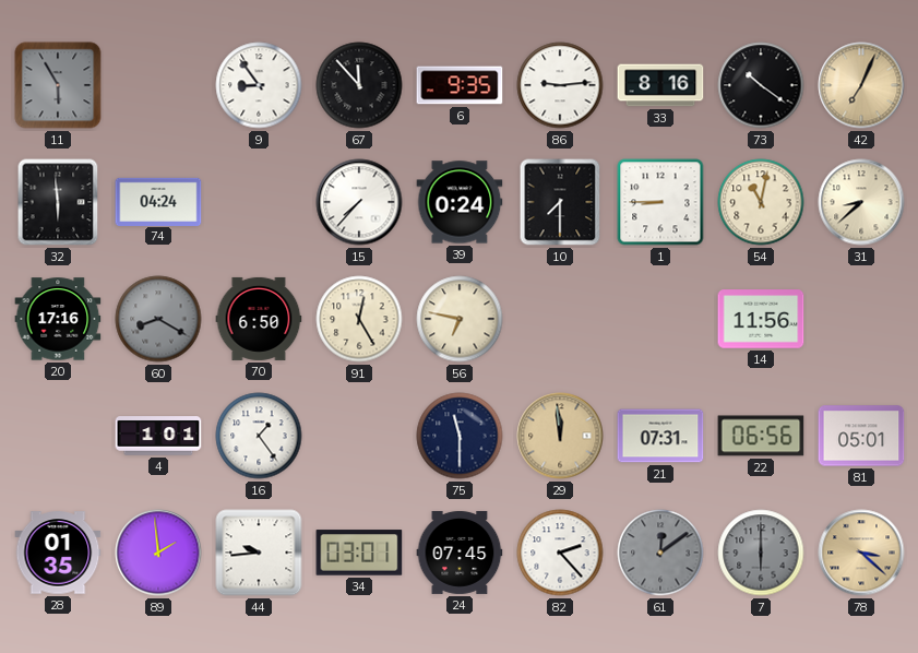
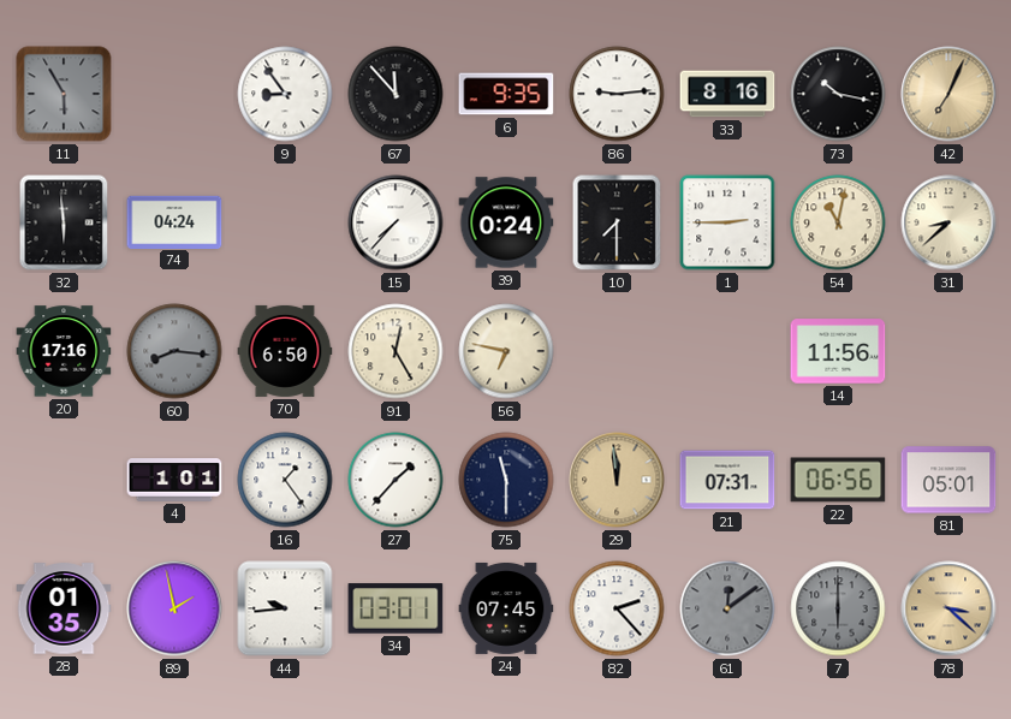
73: 10:21 -> 10:17
1: 8:45 -> 2:45
60: 8:20 -> 8:16
27: none -> 1:37
89: 1:59 -> 1:58
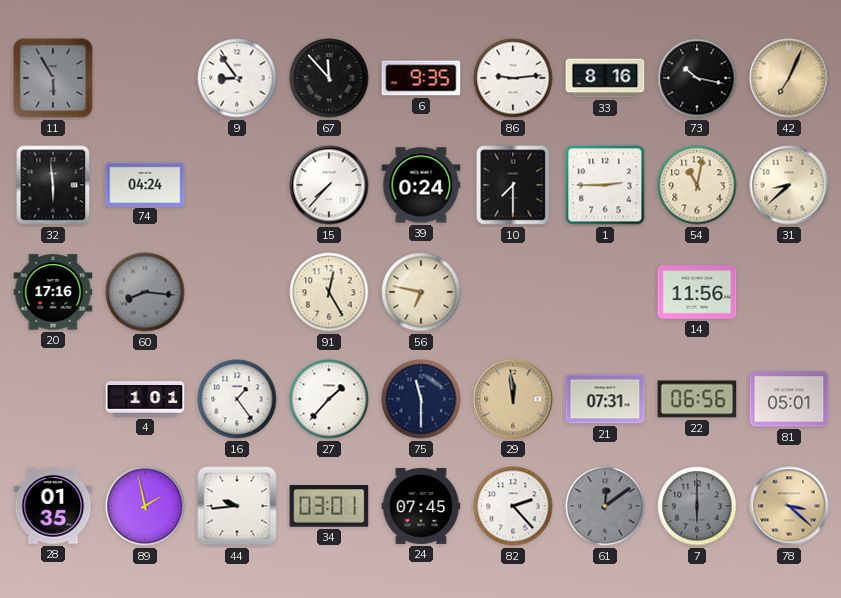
70: 6:50 -> none
